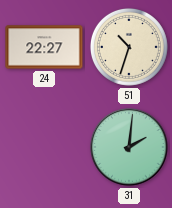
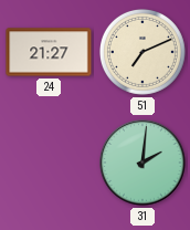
24: 22:27 -> 21:27
51: 10:33 -> 7:11
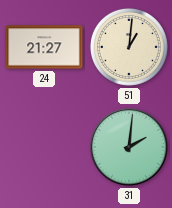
51: 7:11 -> 1:01
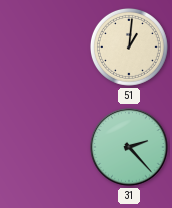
24: 21:27 -> none
31: 2:01 -> 2:23
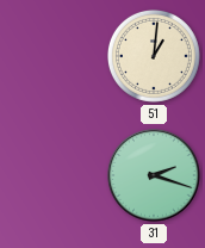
31: 2:23 -> 2:18
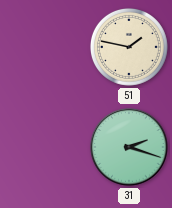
51: 1:01 -> 1:47
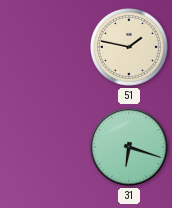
31: 2:18 -> 6:18
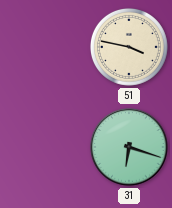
51: 1:47 -> 3:47
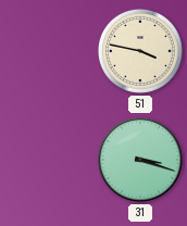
31: 6:18 -> 3:18
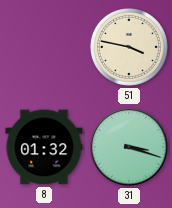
8: none -> 01:32
